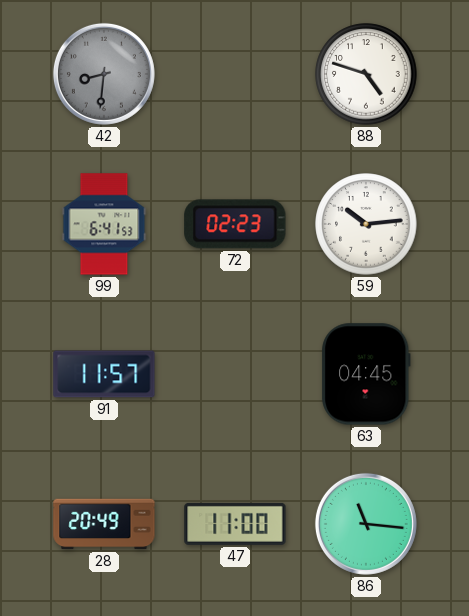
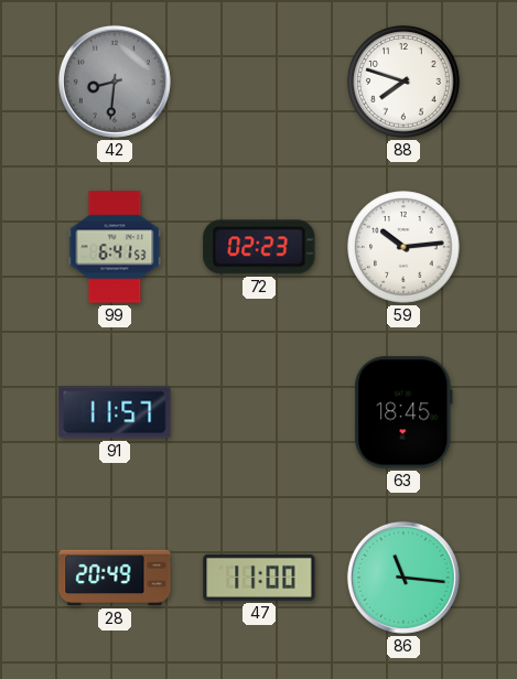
88: 4:48 -> 7:48
63: 04:45 -> 18:45
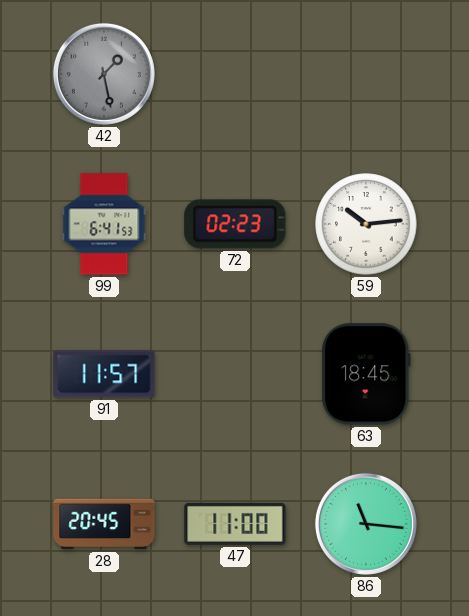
42: 8:31 -> 1:28
88: 7:48 -> none
28: 20:49 -> 20:45
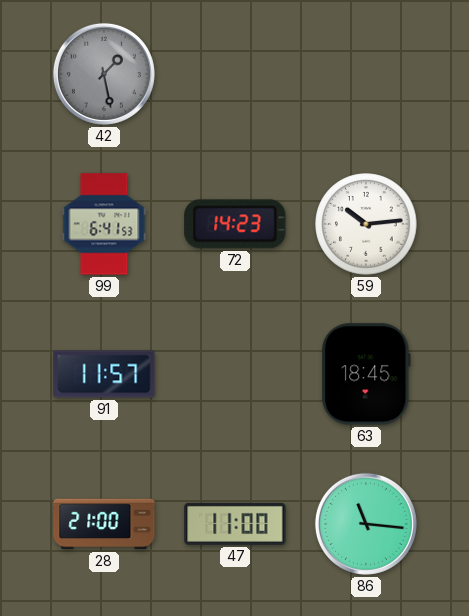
72: 02:23 -> 14:23
28: 20:45 -> 21:00
